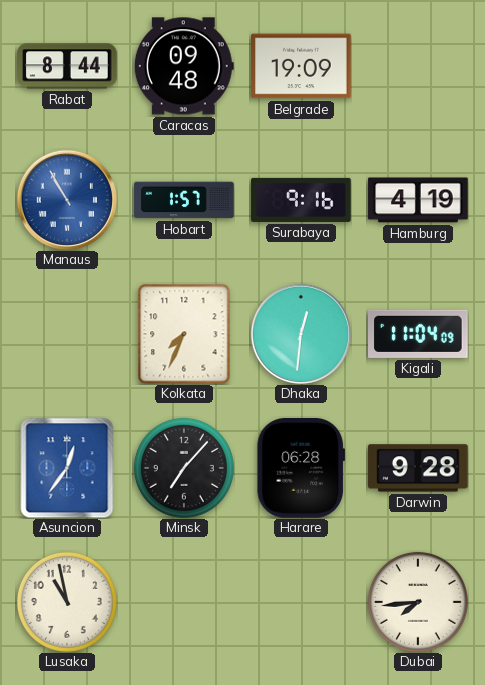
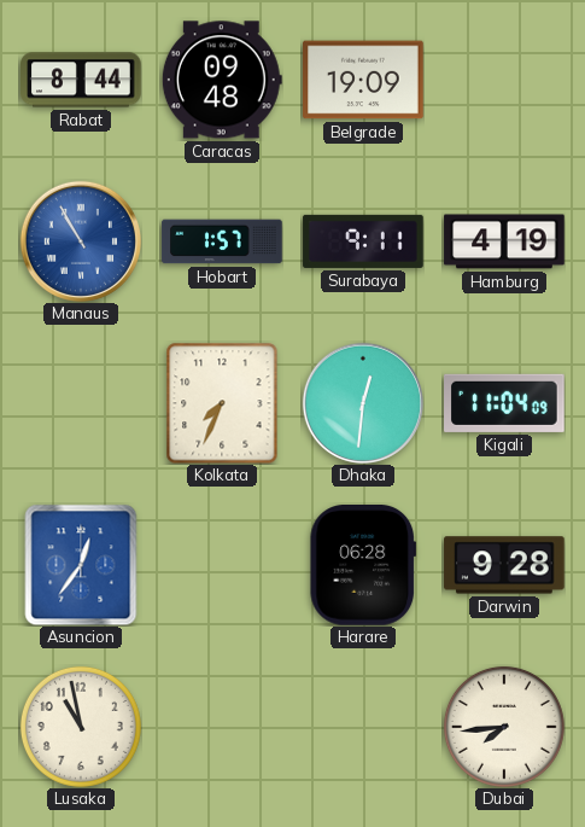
Surabaya: 9:16 -> 9:11
Minsk: 7:07 -> none
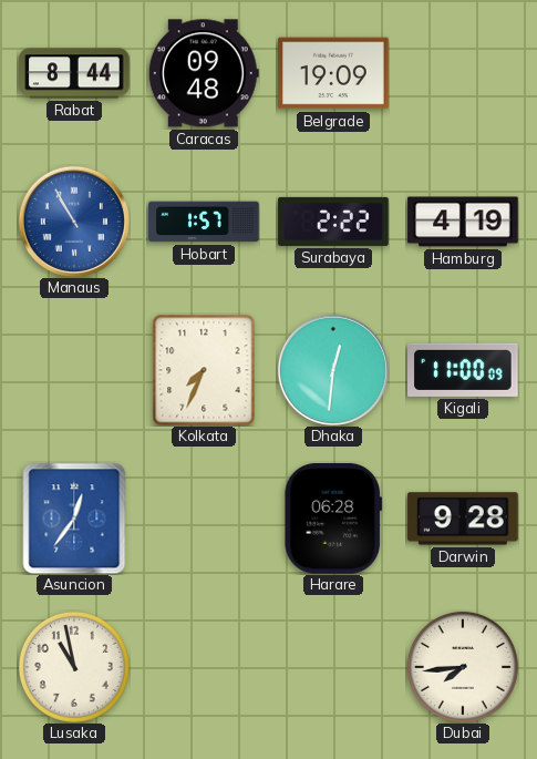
Surabaya: 9:11 -> 2:22
Kigali: 11:04 -> 11:00
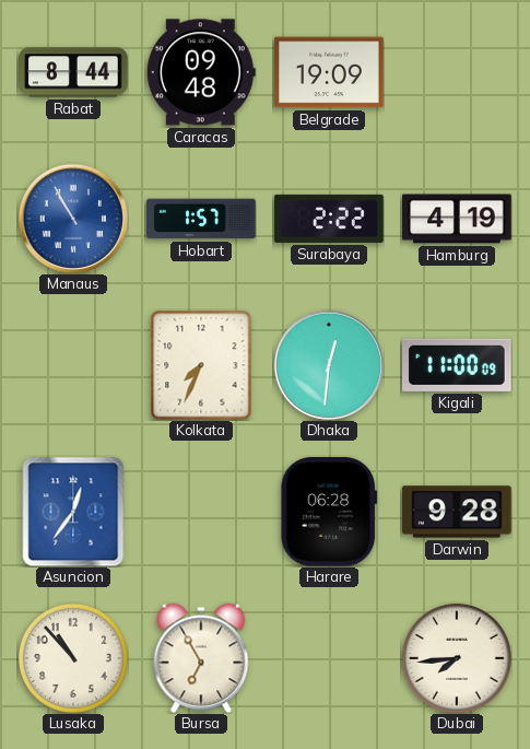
Lusaka: 10:58 -> 10:53
Bursa: none -> 6:55
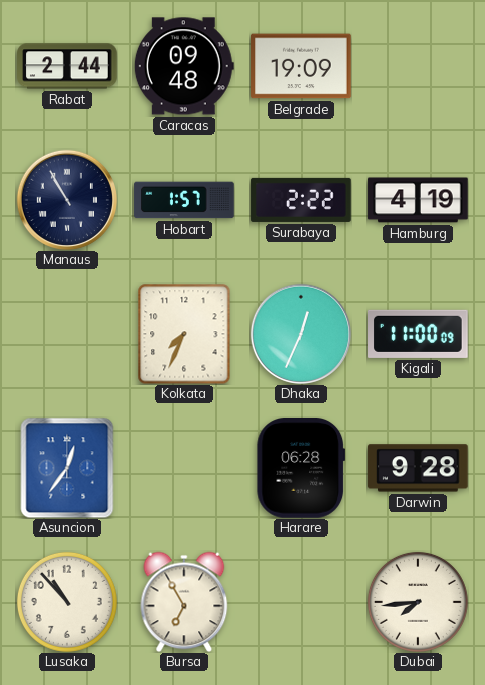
Rabat: 8:44 -> 2:44
Manaus dial: blue -> navy
Dhaka: 12:31 -> 12:34
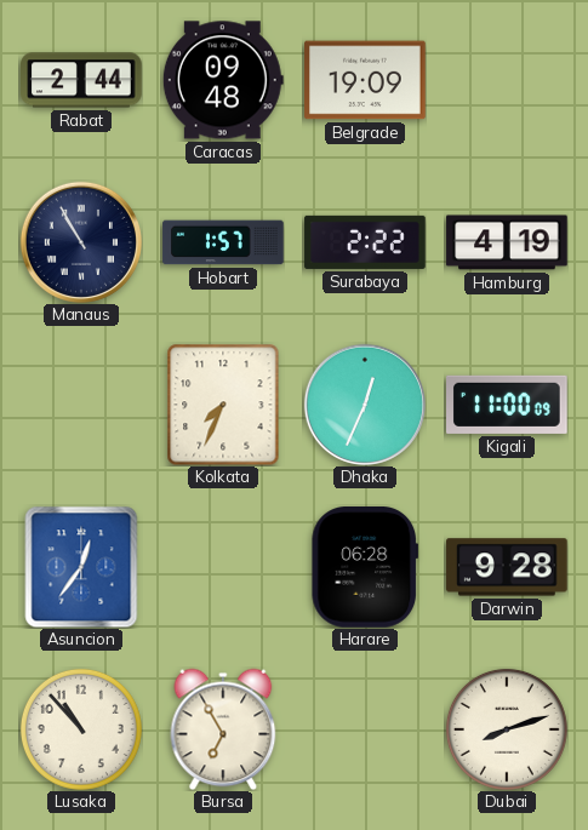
Dubai: 7:44 -> 8:12
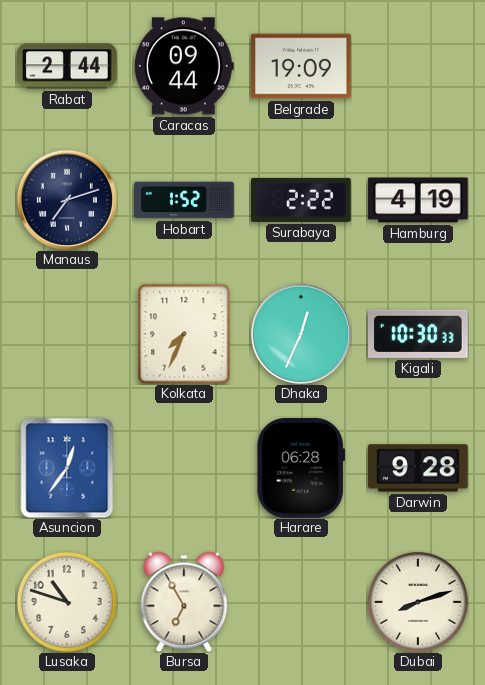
Caracas: 09:48 -> 09:44
Manaus: 10:55 -> 7:12
Hobart: 1:57 -> 1:52
Kigali: 11:00 -> 10:30
Lusaka: 10:53 -> 10:48
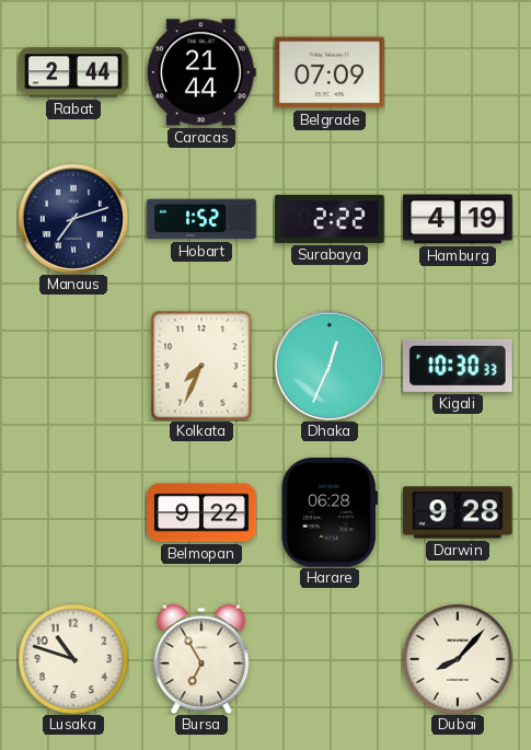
Caracas: 09:44 -> 21:44
Belgrade: 19:09 -> 07:09
Asuncion: 12:36 -> none
Belmopan: none -> 9:22
Dubai: 8:12 -> 8:07
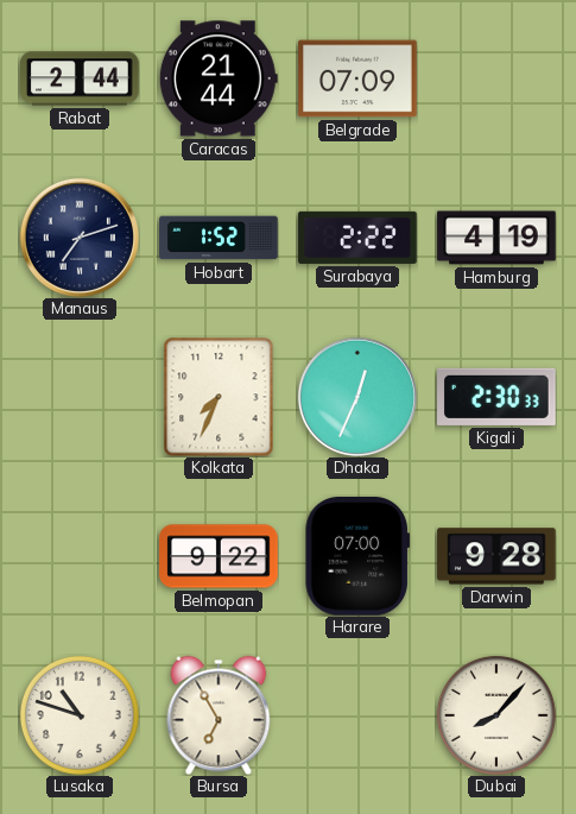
Kigali: 10:30 -> 2:30
Harare: 06:28 -> 07:00
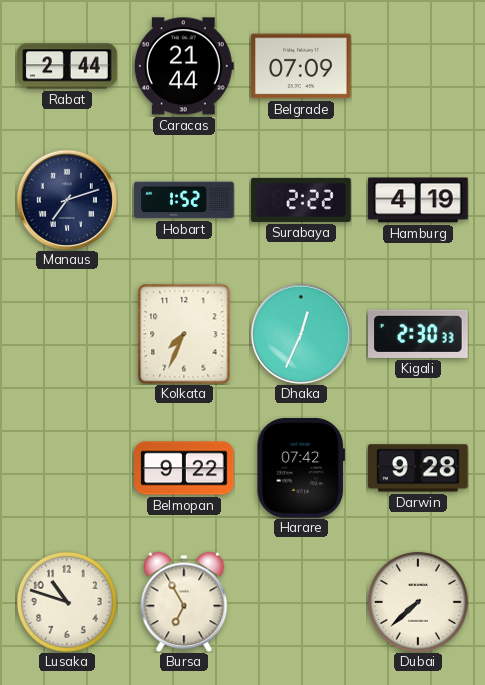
Harare: 07:00 -> 07:42
Dubai: 8:07 -> 7:38
